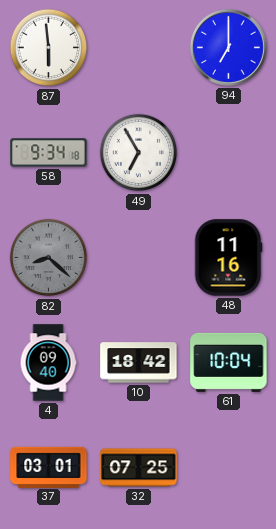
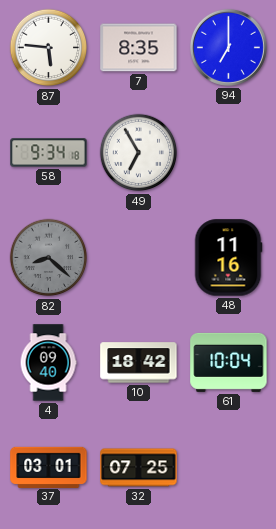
87: 5:59 -> 5:46
7: none -> 8:35
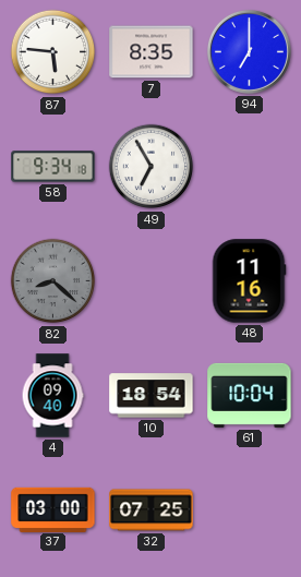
10: 18:42 -> 18:54
37: 03:01 -> 03:00
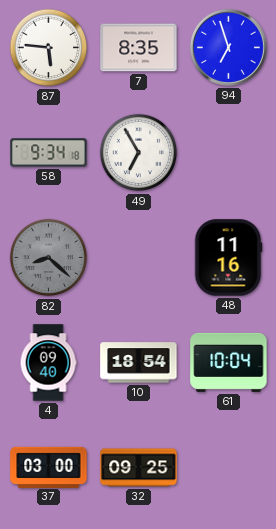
94: 7:00 -> 6:57
32: 07:25 -> 09:25
